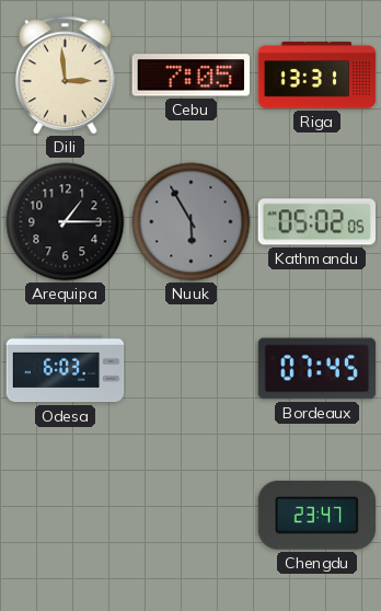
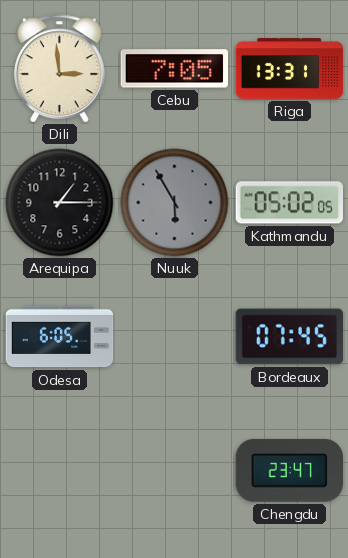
Odesa: 6:03 -> 6:05
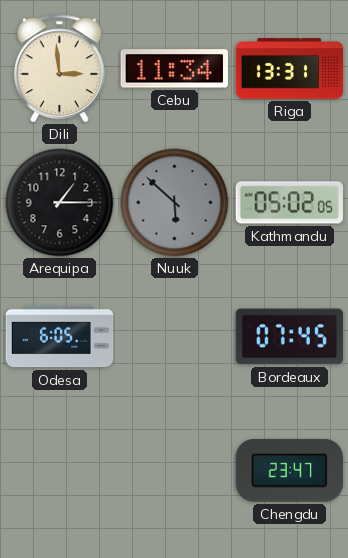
Cebu: 7:05 -> 11:34
Nuuk: 5:55 -> 5:52
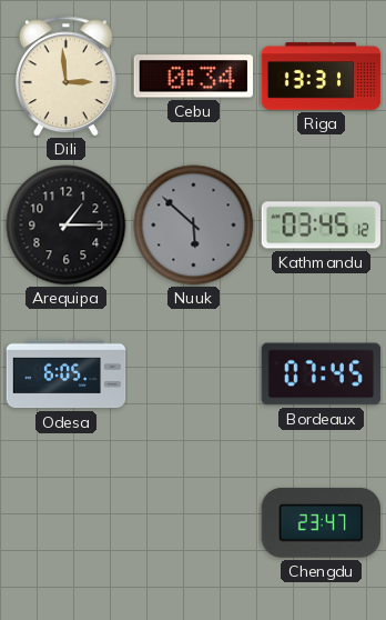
Cebu: 11:34 -> 0:34
Kathmandu: 05:02 -> 03:45
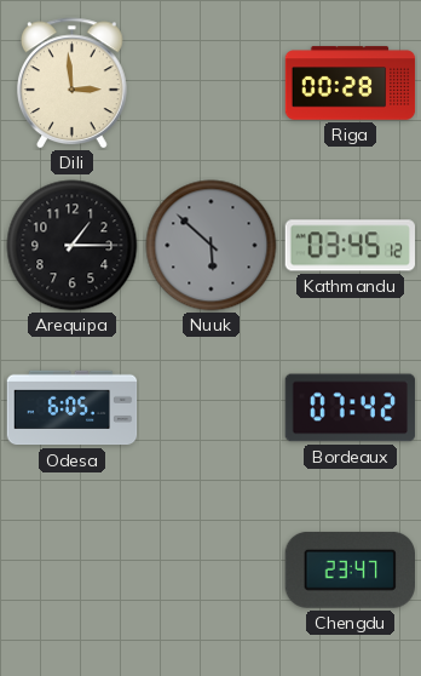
Cebu: 0:34 -> none
Riga: 13:31 -> 00:28
Bordeaux: 07:45 -> 07:42
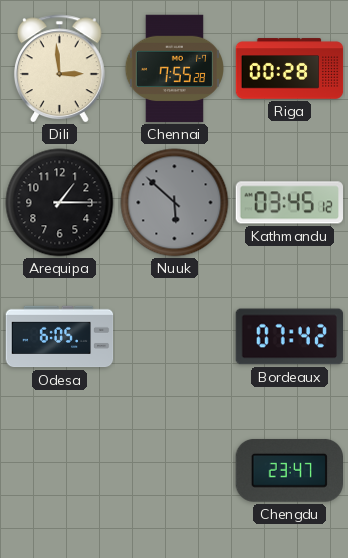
Chennai: none -> 7:55
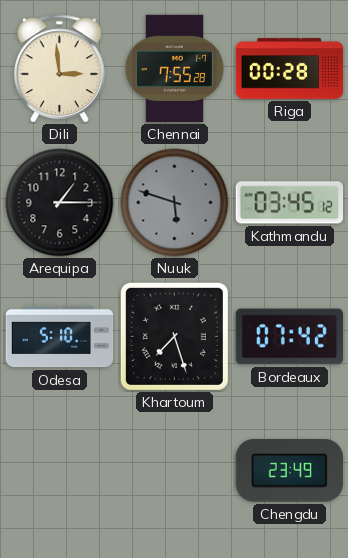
Nuuk: 5:52 -> 5:48
Odesa: 6:05 -> 5:10
Khartoum: none -> 7:27
Chengdu: 23:47 -> 23:49
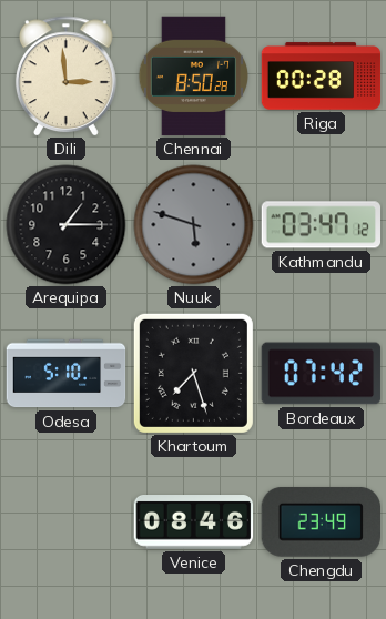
Chennai: 7:55 -> 8:50
Kathmandu: 03:45 -> 03:47
Venice: none -> 08:46
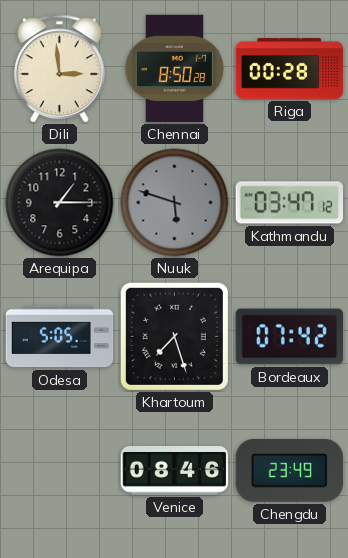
Odesa: 5:10 -> 5:05
